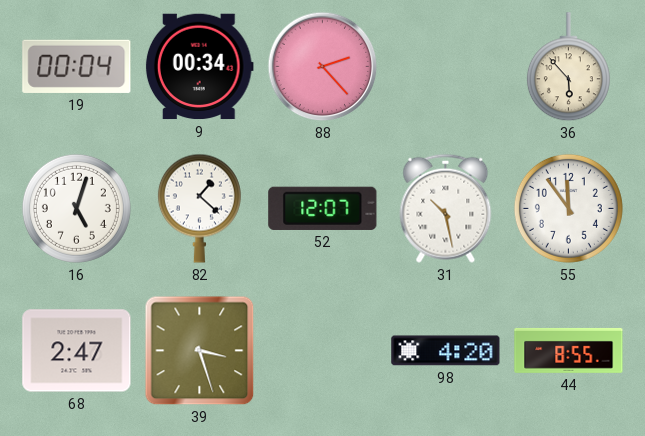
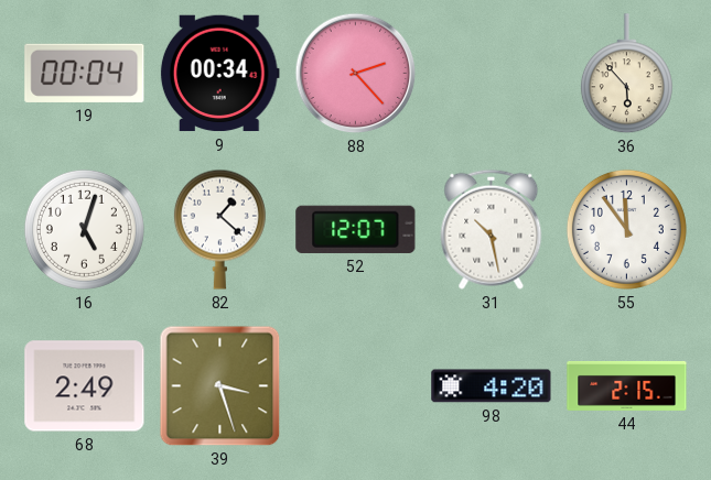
68: 2:47 -> 2:49
44: 8:55 -> 2:15
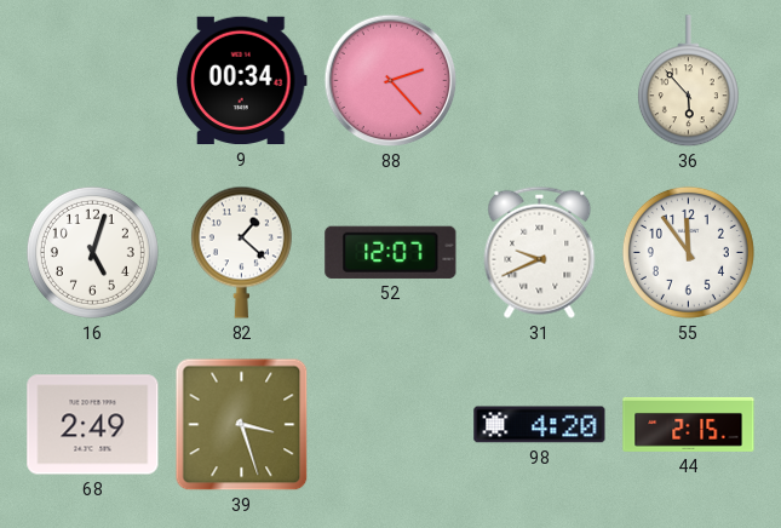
19: 00:04 -> none
31: 10:28 -> 9:41
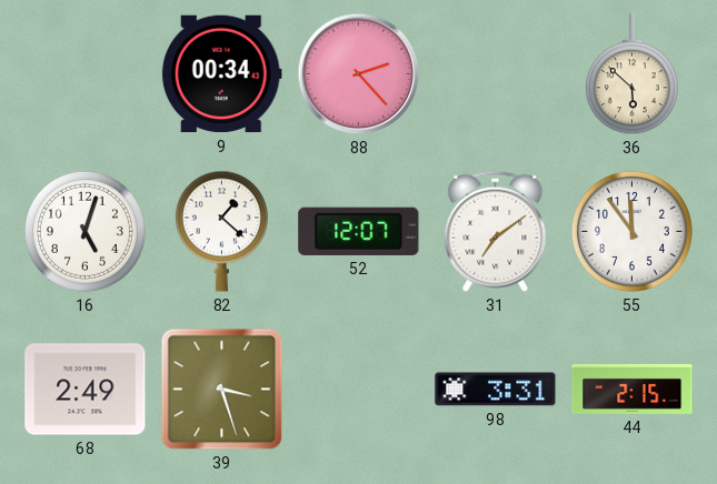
36: 5:53 -> 5:52
31: 9:41 -> 7:09
98: 4:20 -> 3:31
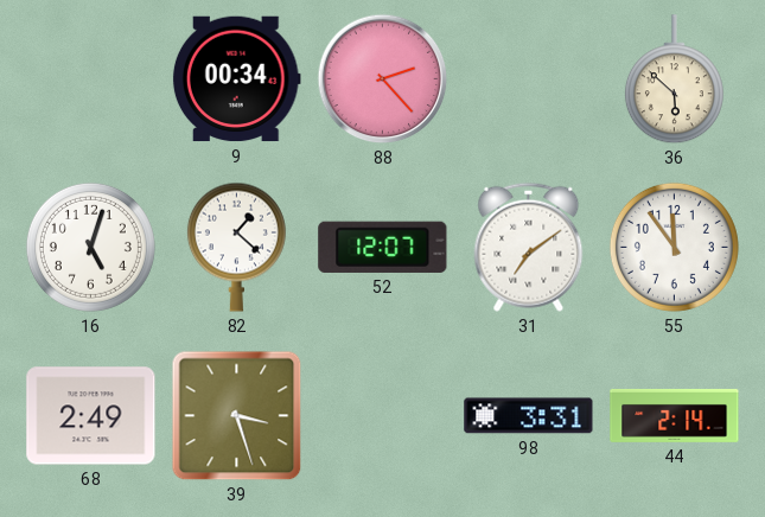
44: 2:15 -> 2:14
